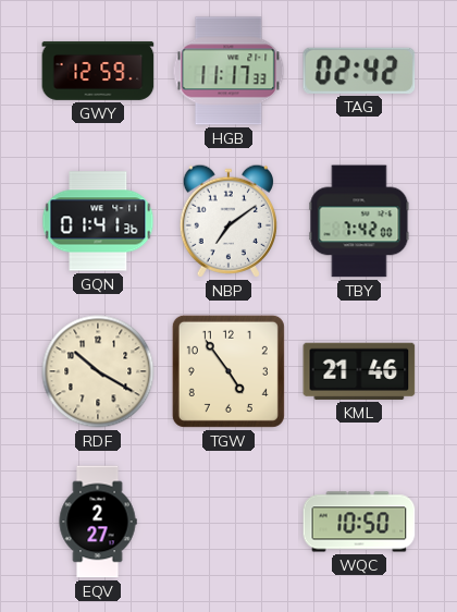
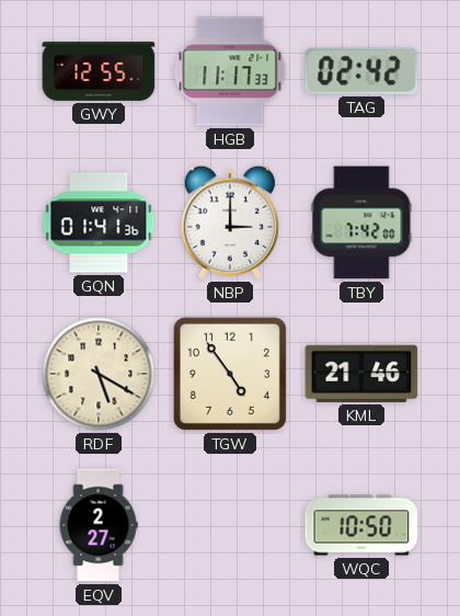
GWY: 12:59 -> 12:55
NBP: 7:09 -> 3:00
RDF: 10:20 -> 5:20
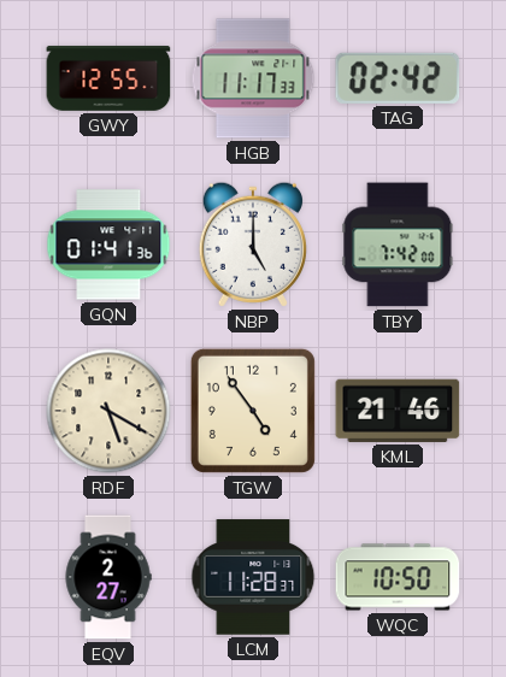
NBP: 3:00 -> 5:00
LCM: none -> 11:28
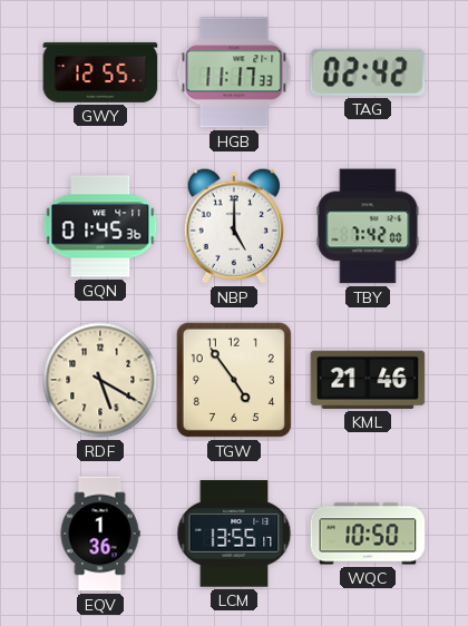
GQN: 01:41 -> 01:45
EQV: 2:27 -> 1:36
LCM: 11:28 -> 13:55
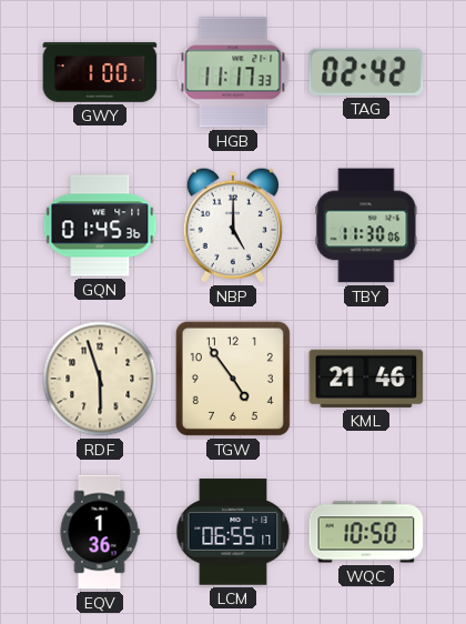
GWY: 12:55 -> 1:00
TBY: 7:42 -> 11:30
RDF: 5:20 -> 5:57
LCM: 13:55 -> 06:55
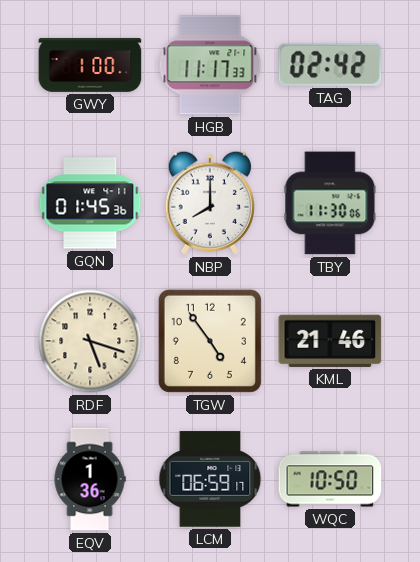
NBP: 5:00 -> 8:00
RDF: 5:57 -> 5:18
LCM: 06:55 -> 06:59
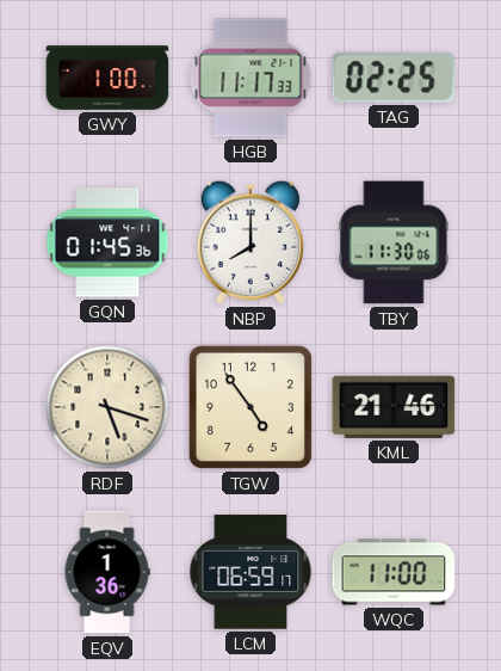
TAG: 02:42 -> 02:25
WQC: 10:50 -> 11:00
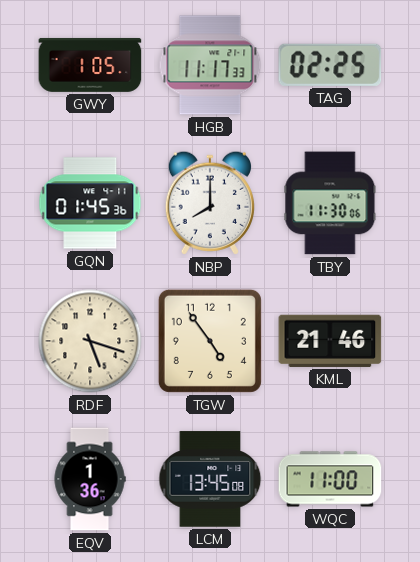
GWY: 1:00 -> 1:05
LCM: 06:59 -> 13:45
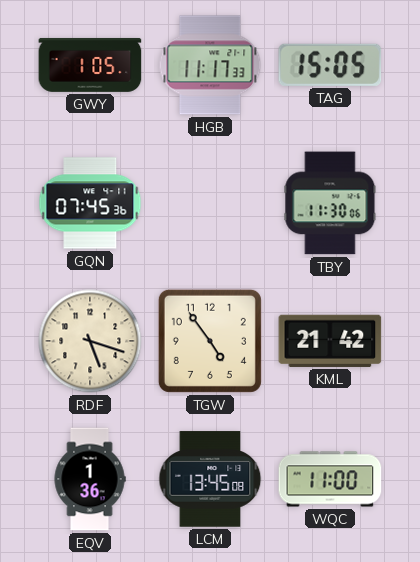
TAG: 02:25 -> 15:05
GQN: 01:45 -> 07:45
NBP: 8:00 -> none
KML: 21:46 -> 21:42
